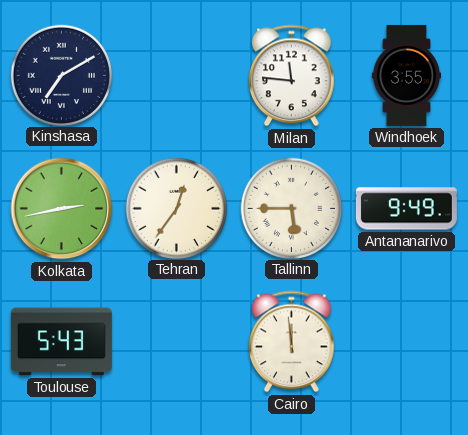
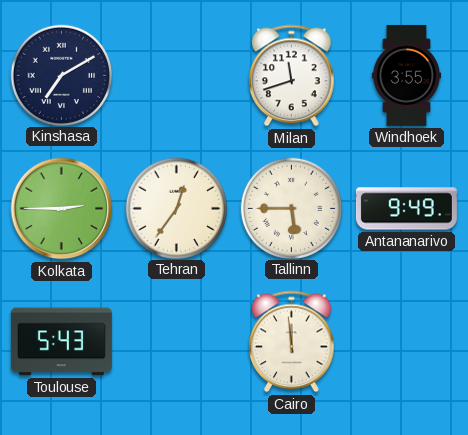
Milan: 11:46 -> 11:42
Kolkata: 2:43 -> 2:45
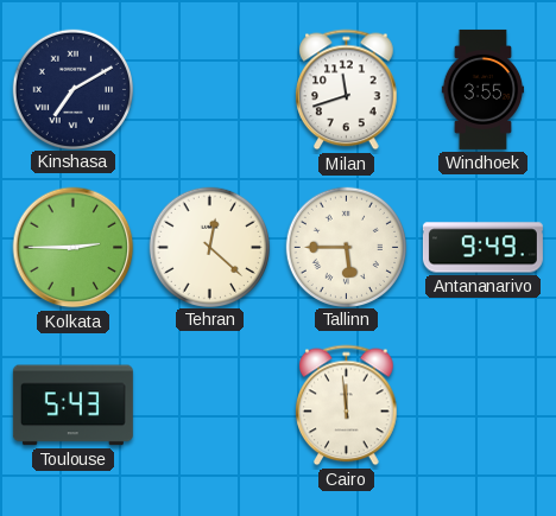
Tehran: 12:36 -> 12:22
